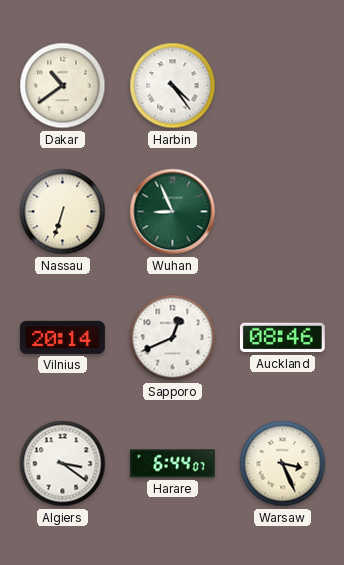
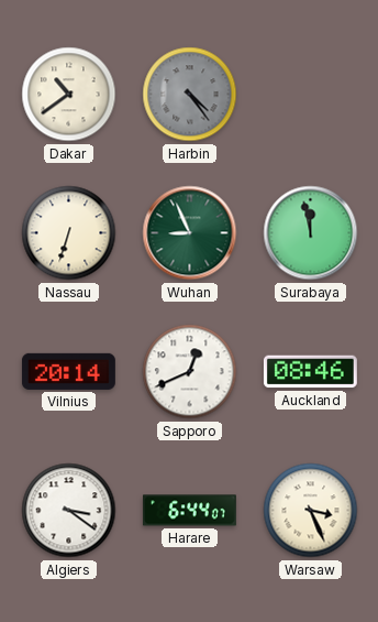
Harbin dial: white -> grey
Surabaya: none -> 11:58
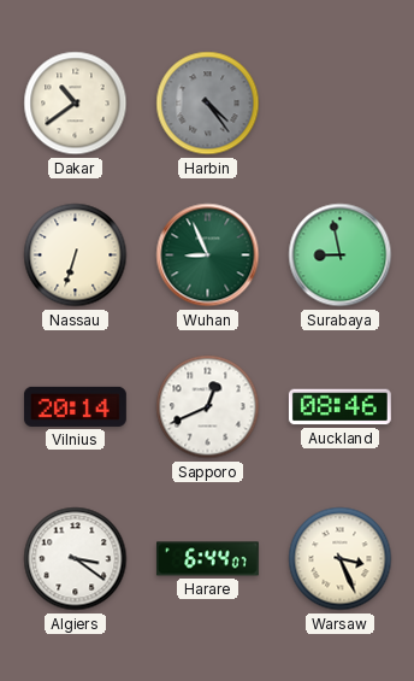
Surabaya: 11:58 -> 8:58
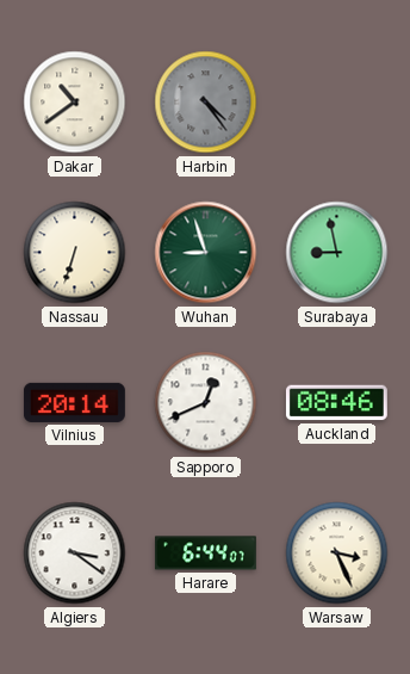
Wuhan: 8:56 -> 8:57
